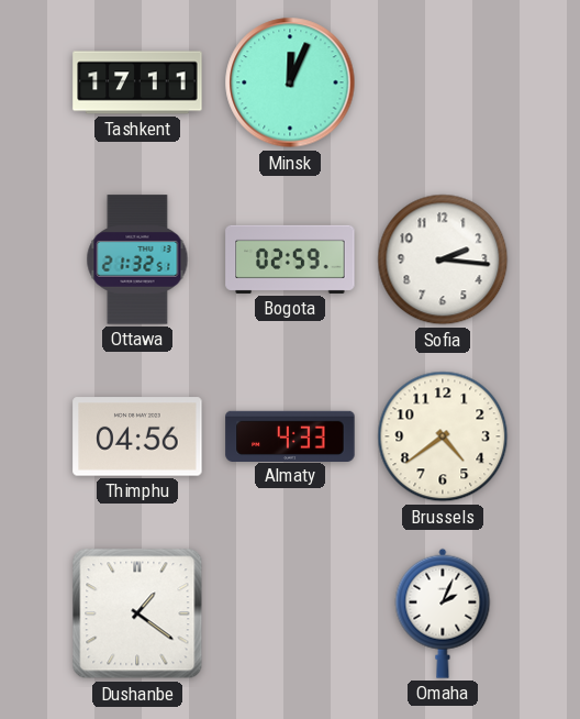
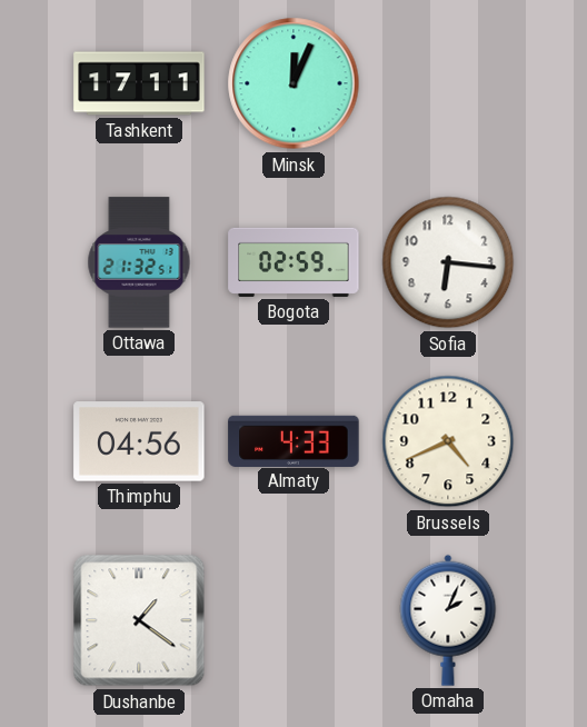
Sofia: 2:16 -> 6:16
Brussels: 4:39 -> 4:41
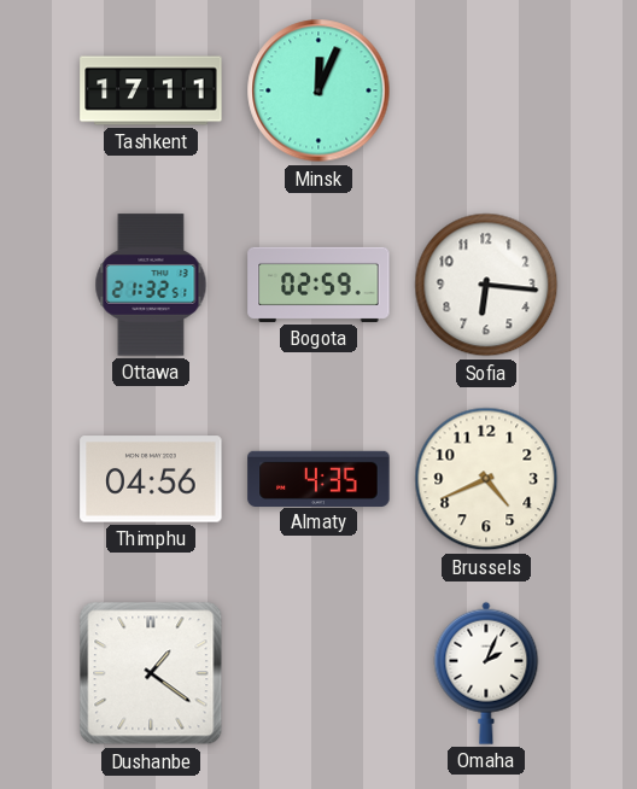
Almaty: 4:33 -> 4:35
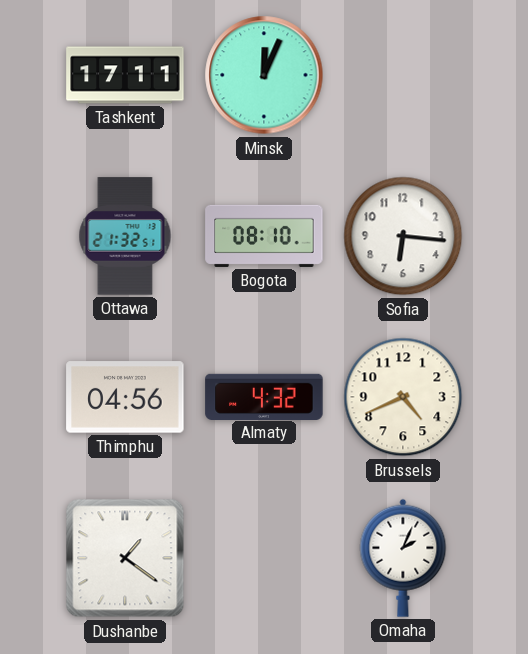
Bogota: 02:59 -> 08:10
Almaty: 4:35 -> 4:32
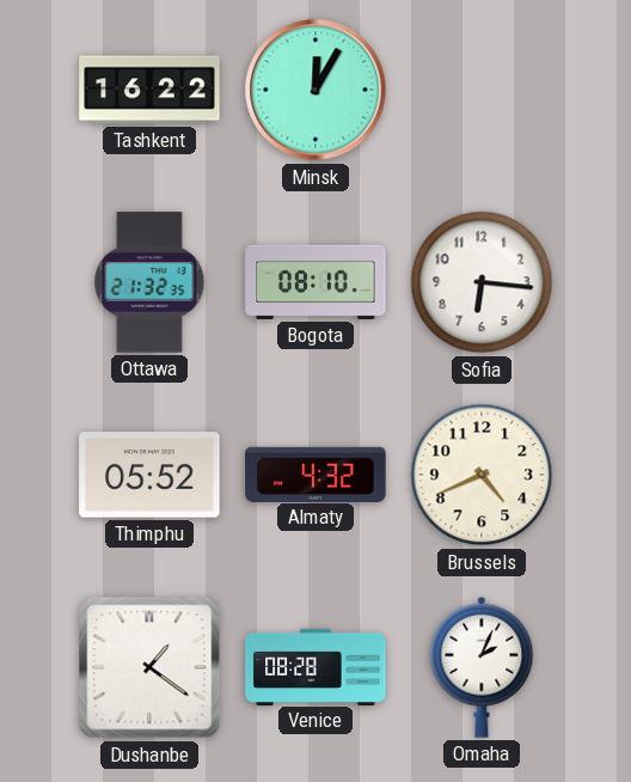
Tashkent: 17:11 -> 16:22
Minsk: 12:04 -> 12:05
Ottawa: 21:32:51 -> 21:32:35
Thimphu: 04:56 -> 05:52
Venice: none -> 08:28
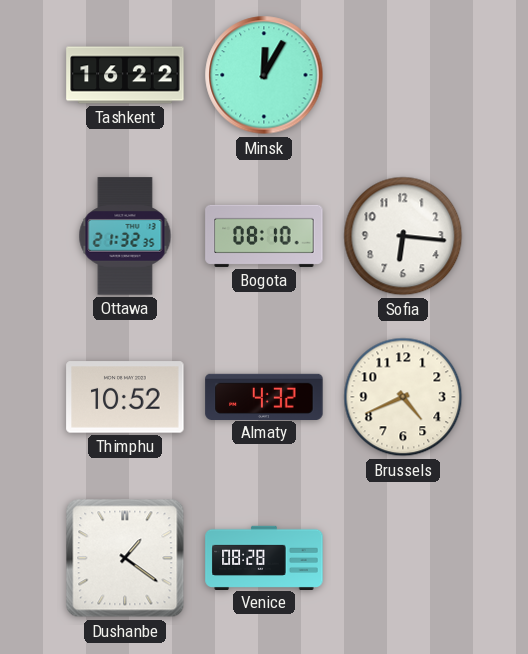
Thimphu: 05:52 -> 10:52
Omaha: 2:04 -> none
